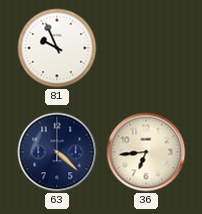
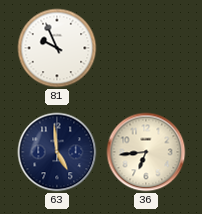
63: 4:22 -> 4:59
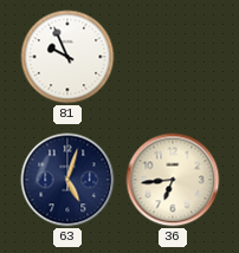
63: 4:59 -> 5:03
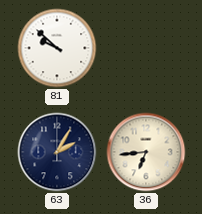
81: 9:56 -> 9:52
63: 5:03 -> 2:05
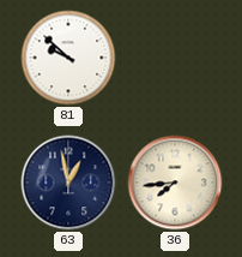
63: 2:05 -> 12:58
36: 6:44 -> 7:44
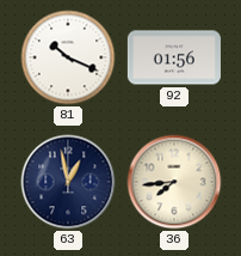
81: 9:52 -> 10:19
92: none -> 01:56
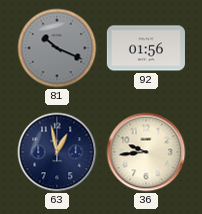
81 dial: white -> grey
36: 7:44 -> 9:44
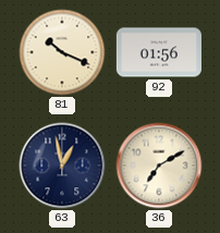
81 dial: grey -> cream
36: 9:44 -> 7:10
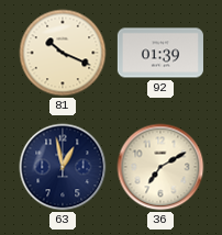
92: 01:56 -> 01:39
